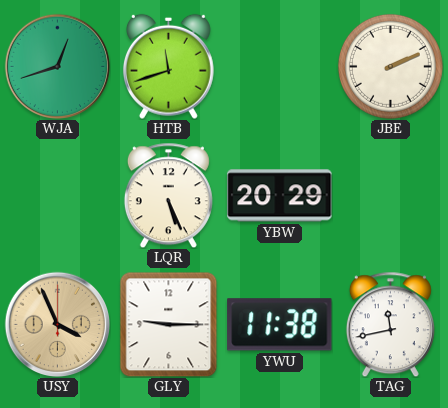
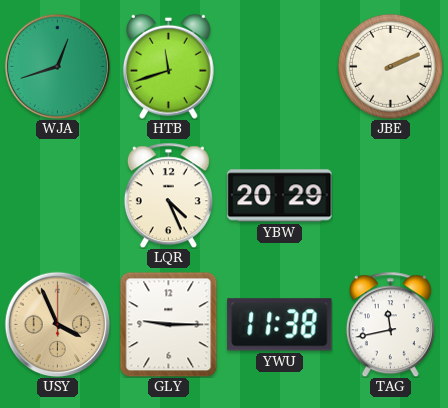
LQR: 5:26 -> 4:26
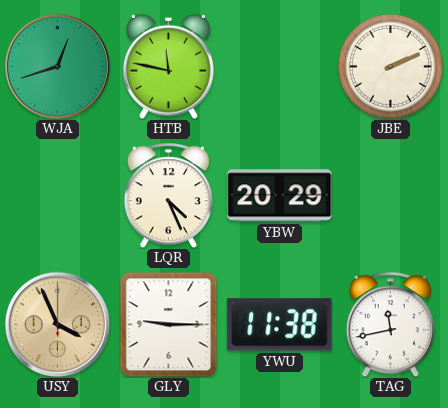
HTB: 11:42 -> 11:47
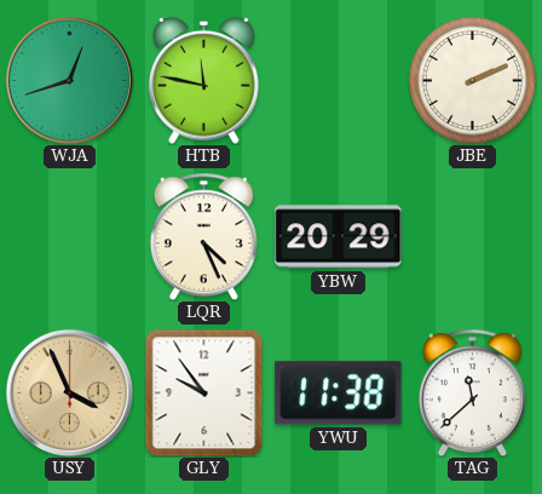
GLY: 9:15 -> 9:54
TAG: 11:43 -> 11:38
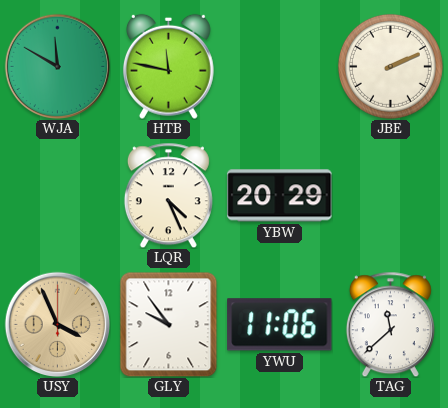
WJA: 12:42 -> 11:50
YWU: 11:38 -> 11:06
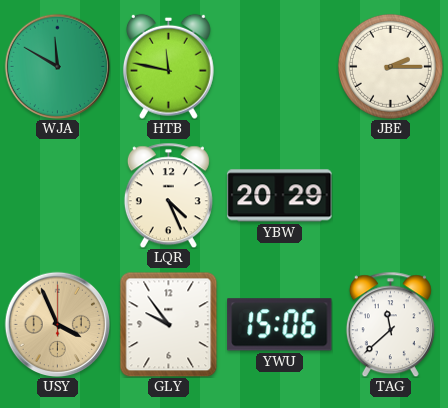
JBE: 2:11 -> 2:15
YWU: 11:06 -> 15:06
